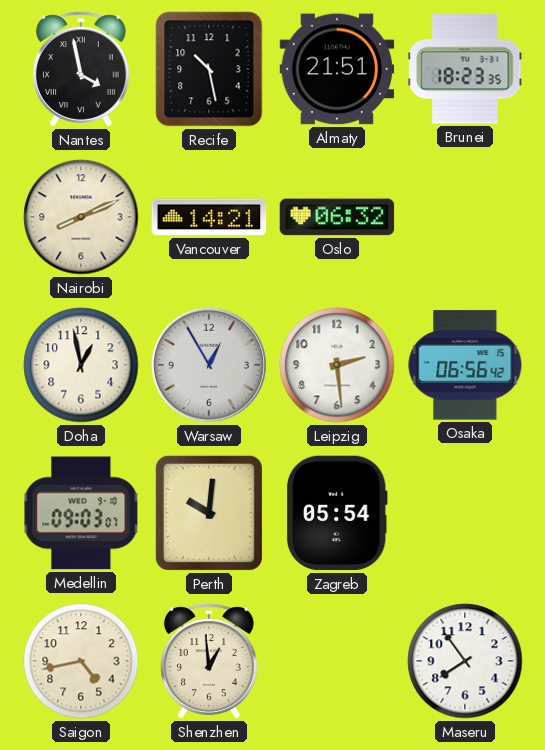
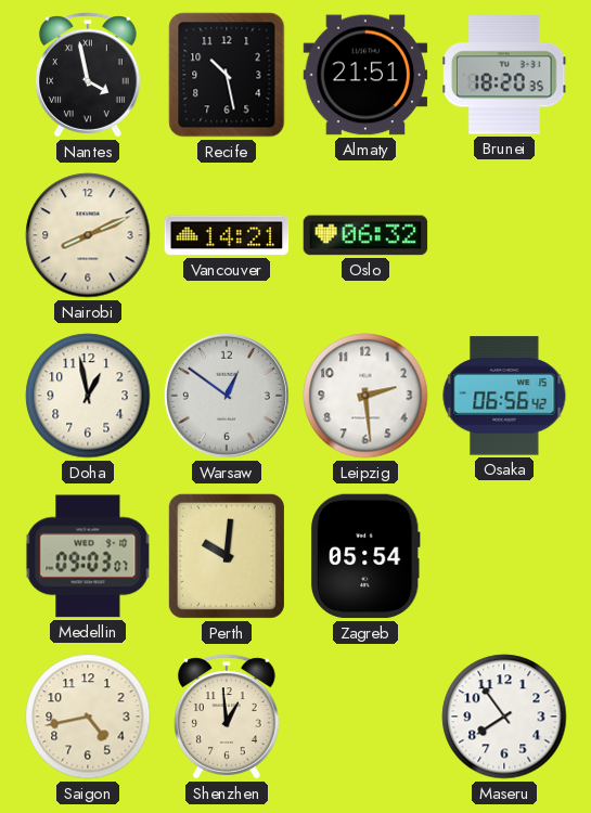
Brunei: 18:23 -> 18:20
Warsaw: 12:55 -> 12:51
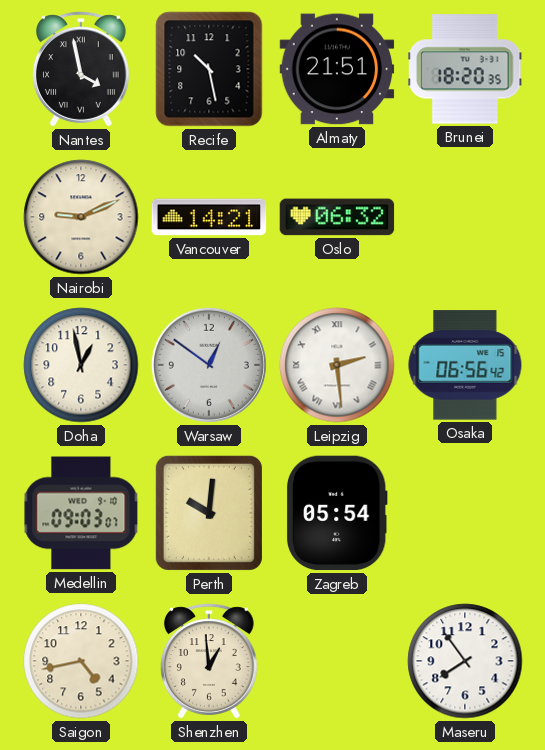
Nairobi: 8:11 -> 9:11
Leipzig numerals: Arabic -> Roman
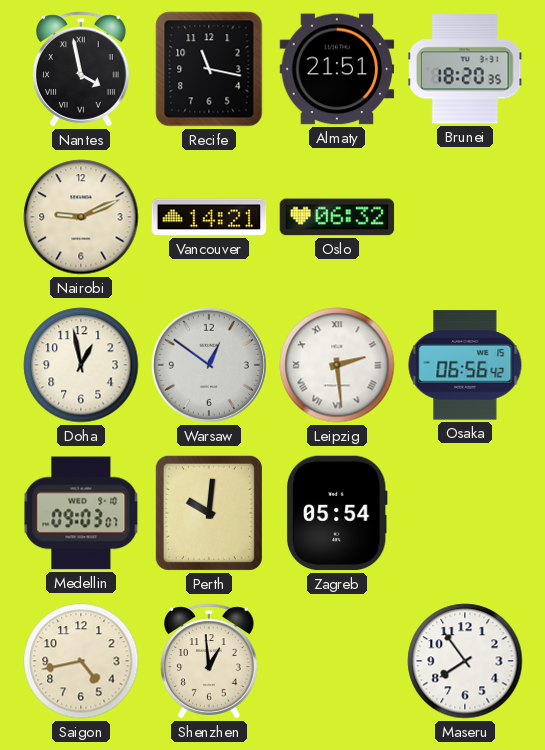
Recife: 10:28 -> 11:17
